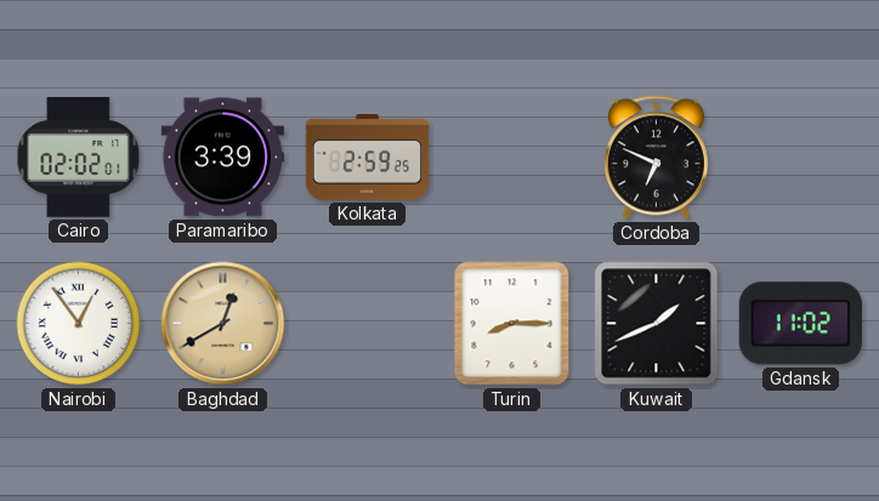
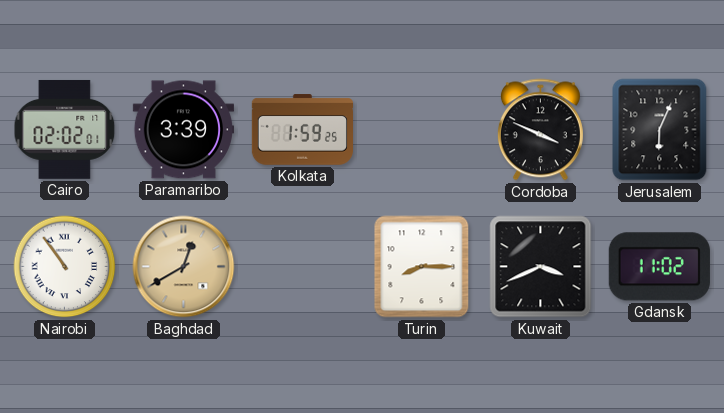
Kolkata: 2:59 -> 1:59
Cordoba: 6:49 -> 3:49
Jerusalem: none -> 6:04
Nairobi: 12:54 -> 10:54
Kuwait: 1:41 -> 3:41
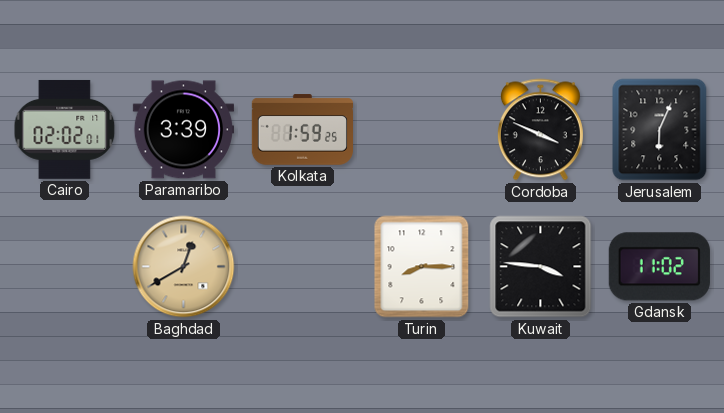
Nairobi: 10:54 -> none
Kuwait: 3:41 -> 3:46
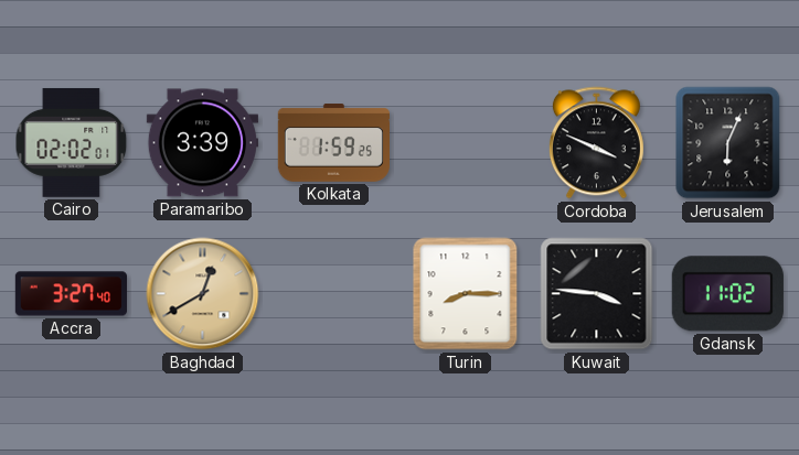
Accra: none -> 3:27
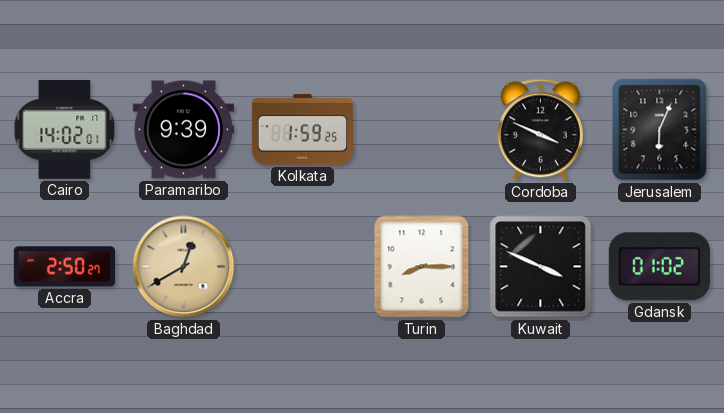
Cairo: 02:02 -> 14:02
Paramaribo: 3:39 -> 9:39
Accra: 3:27 -> 2:50
Kuwait: 3:46 -> 3:49
Gdansk: 11:02 -> 01:02
